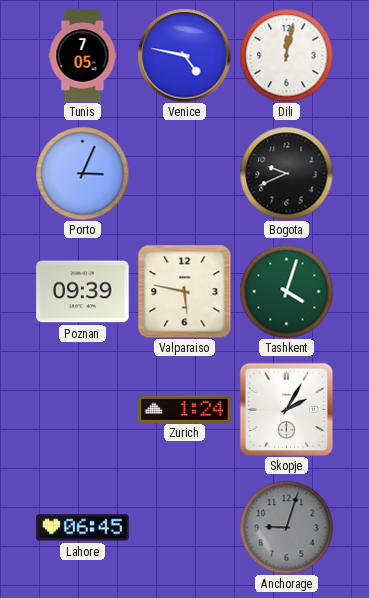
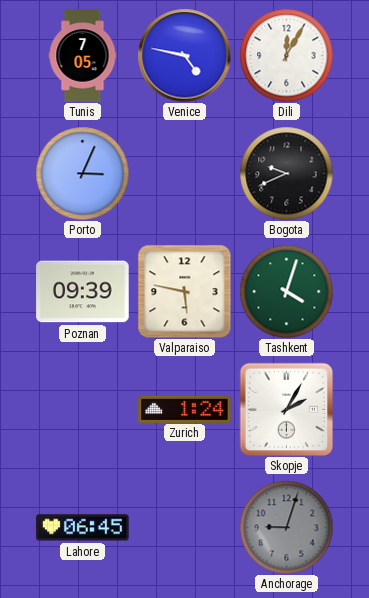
Dili: 12:02 -> 12:05
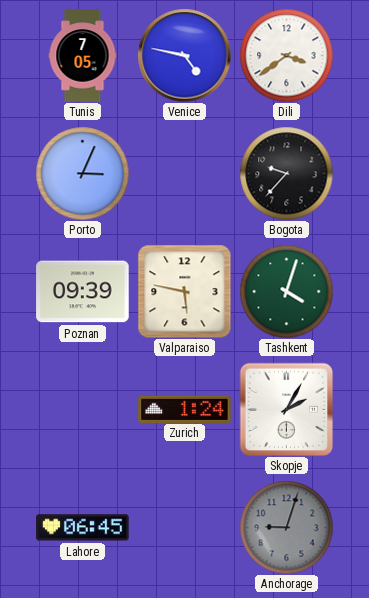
Dili: 12:05 -> 3:39
Bogota: 9:41 -> 9:37
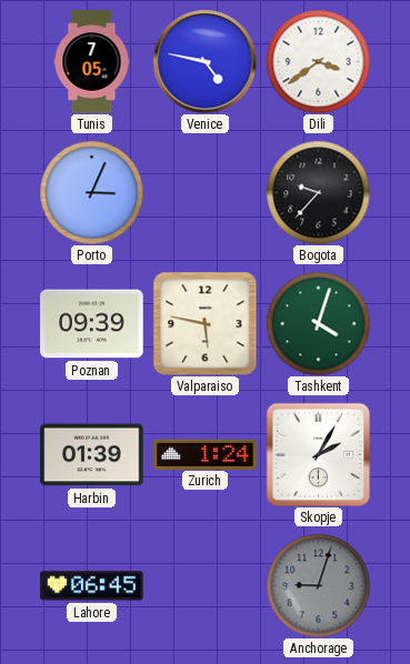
Harbin: none -> 01:39
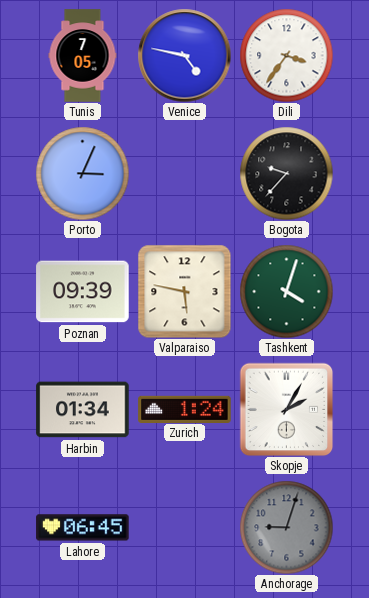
Dili: 3:39 -> 3:36
Harbin: 01:39 -> 01:34
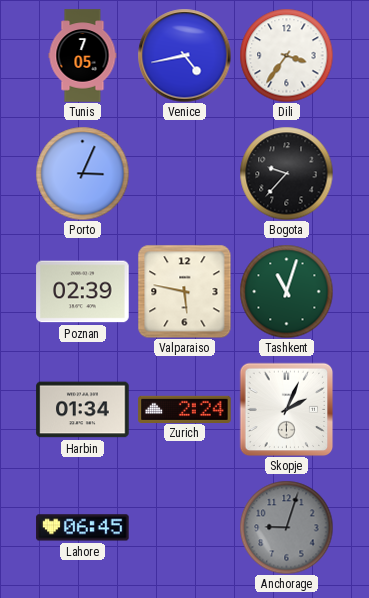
Venice: 4:47 -> 4:43
Poznan: 09:39 -> 02:39
Tashkent: 4:03 -> 11:03
Zurich: 1:24 -> 2:24
Skopje: 2:05 -> 2:04
